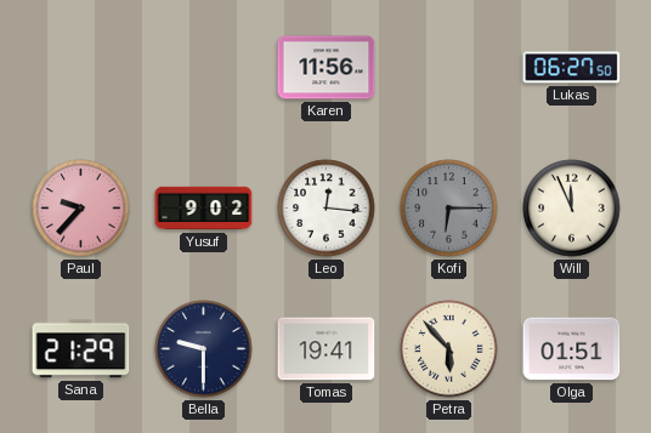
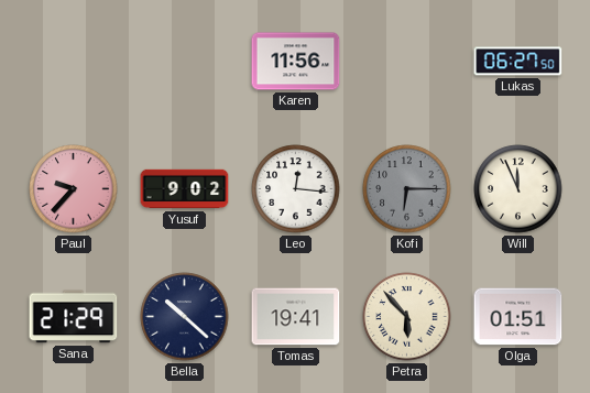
Bella: 9:30 -> 10:22
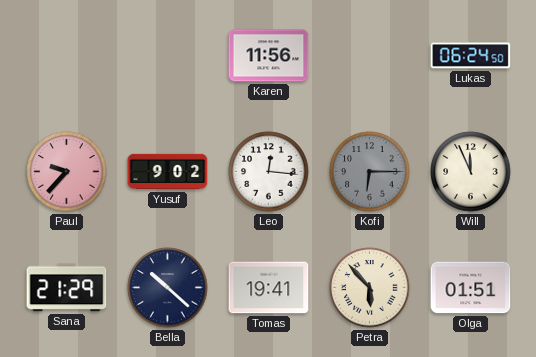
Lukas: 06:27 -> 06:24
